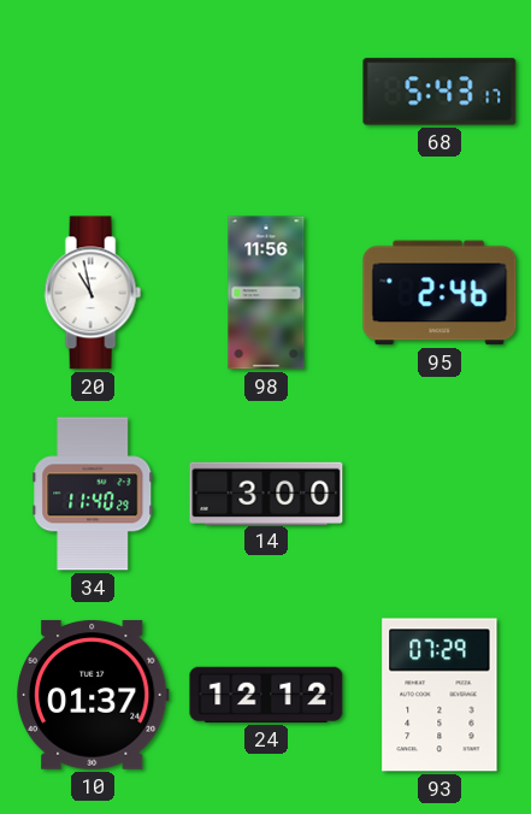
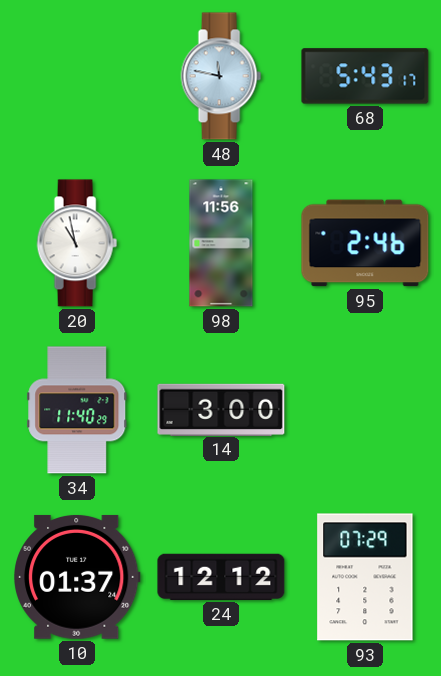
48: none -> 11:47
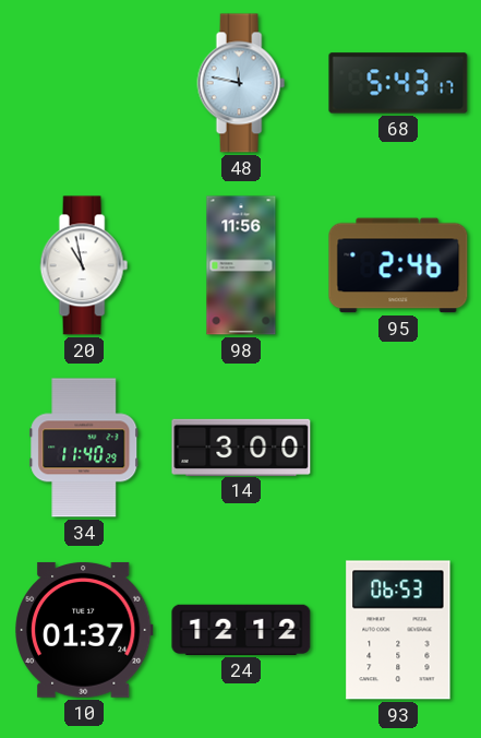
93: 07:29 -> 06:53
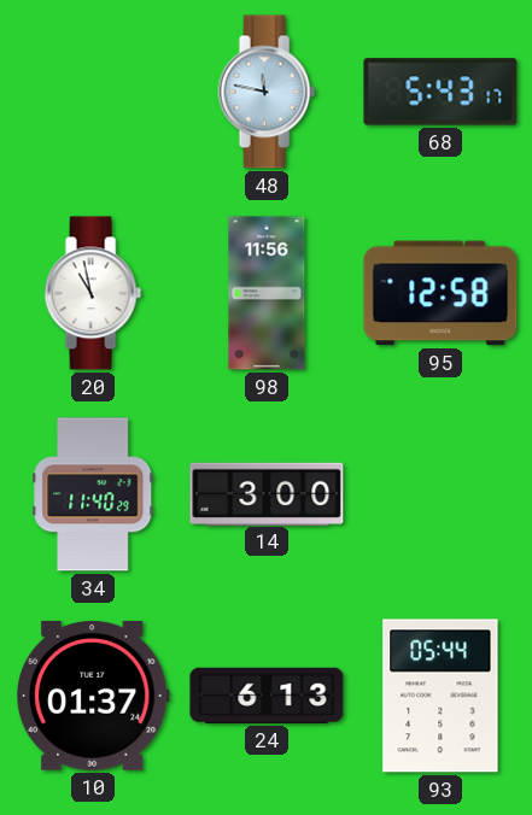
95: 2:46 -> 12:58
24: 12:12 -> 6:13
93: 06:53 -> 05:44
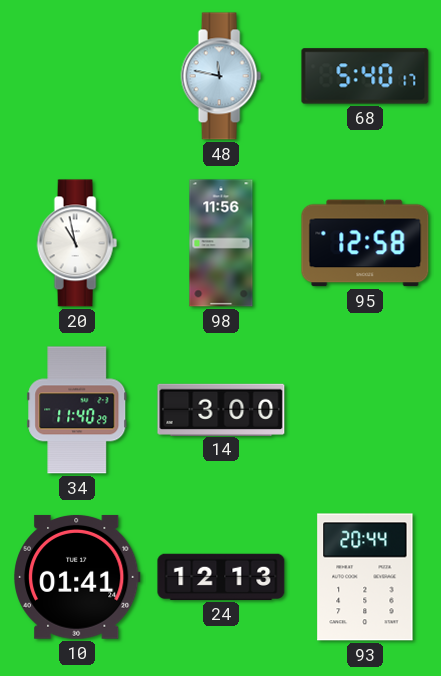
68: 5:43 -> 5:40
10: 01:37 -> 01:41
24: 6:13 -> 12:13
93: 05:44 -> 20:44
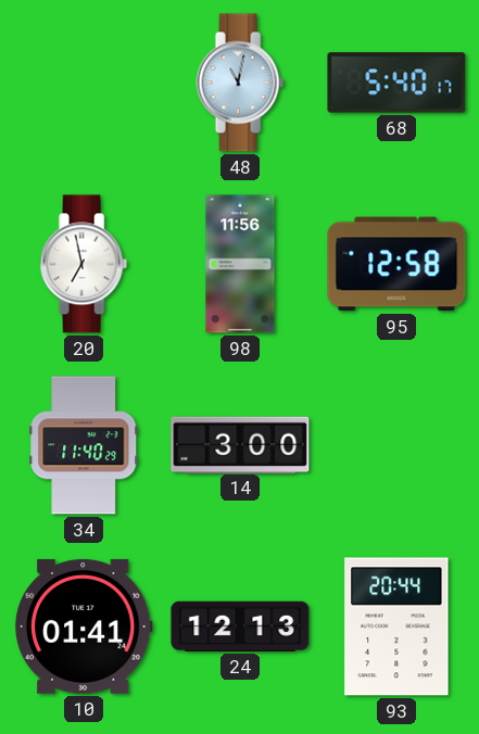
48: 11:47 -> 11:02
20: 10:58 -> 6:58
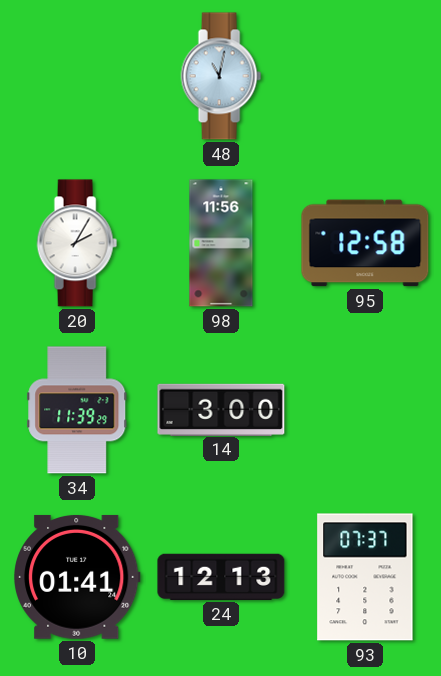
68: 5:40 -> none
20: 6:58 -> 2:05
34: 11:40 -> 11:39
93: 20:44 -> 07:37
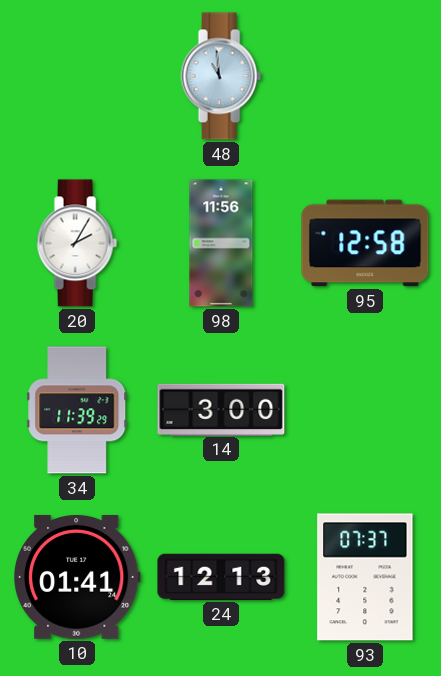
48: 11:02 -> 10:59
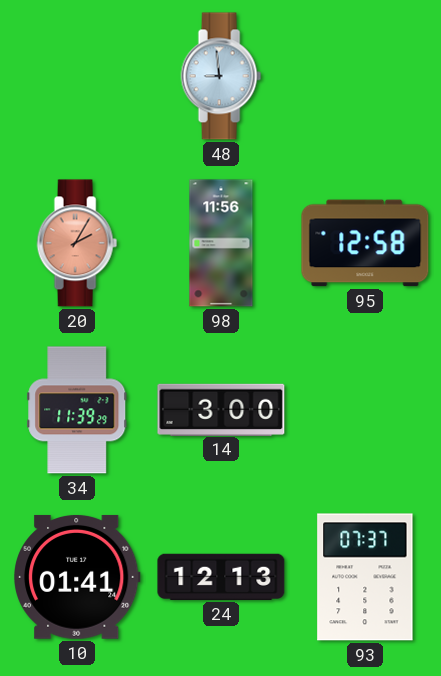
48: 10:59 -> 8:59
20 dial: white -> salmon
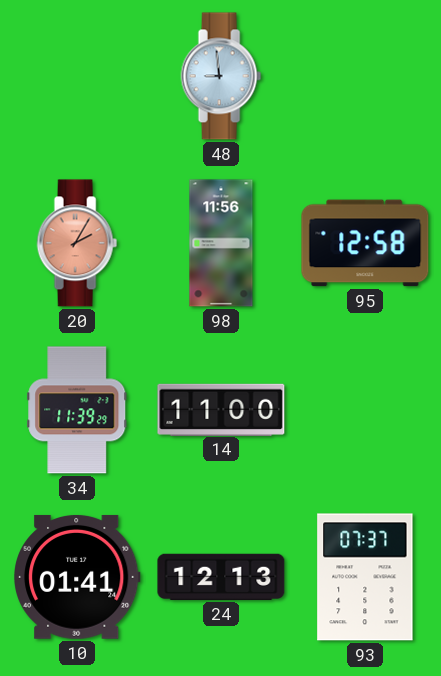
14: 3:00 -> 11:00
